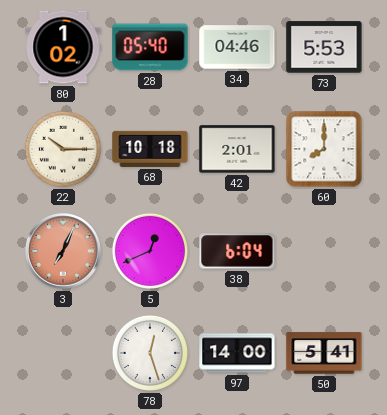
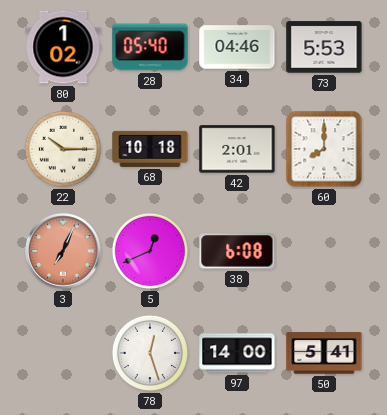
38: 6:04 -> 6:08
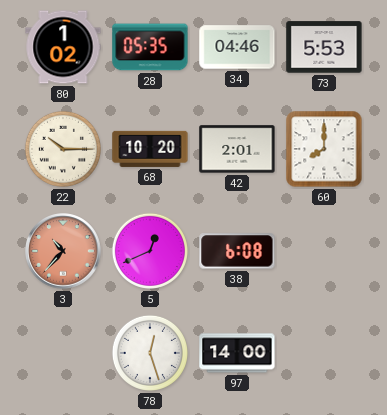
28: 05:40 -> 05:35
68: 10:18 -> 10:20
3: 7:04 -> 10:37
50: 5:41 -> none
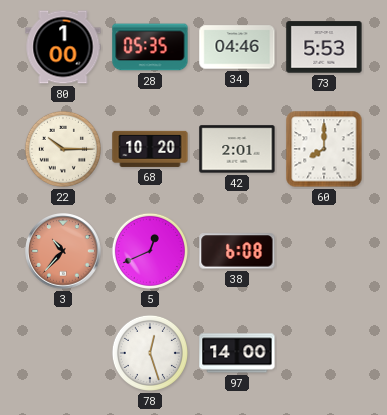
80: 1:02 -> 1:00
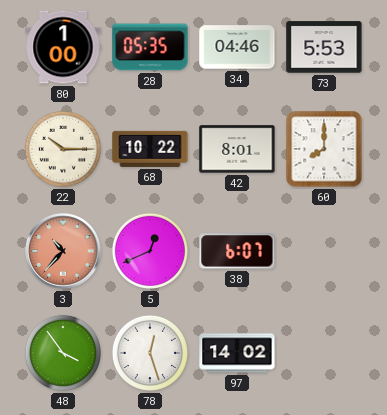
68: 10:20 -> 10:22
42: 2:01 -> 8:01
38: 6:08 -> 6:07
48: none -> 3:54
97: 14:00 -> 14:02
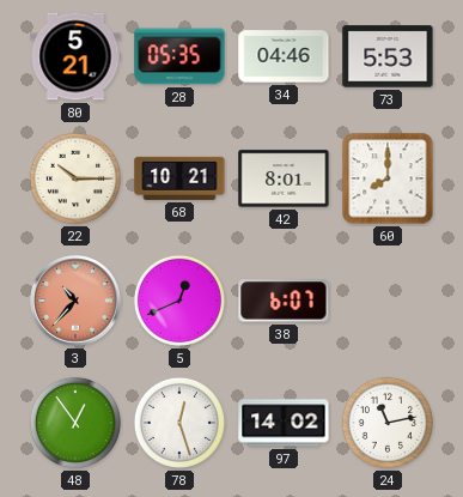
80: 1:00 -> 5:21
68: 10:22 -> 10:21
48: 3:54 -> 12:54
24: none -> 11:13
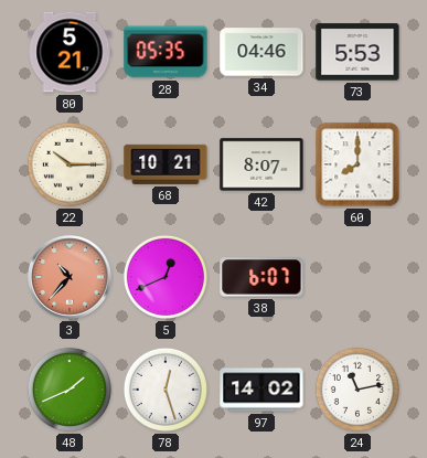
42: 8:01 -> 8:07
48: 12:54 -> 1:41
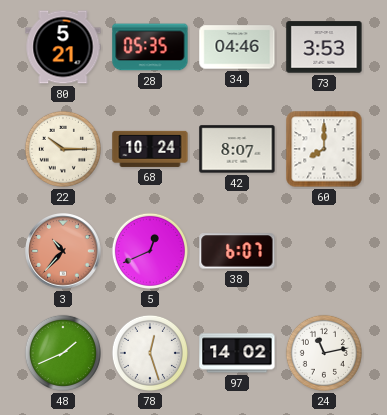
73: 5:53 -> 3:53
68: 10:21 -> 10:24
